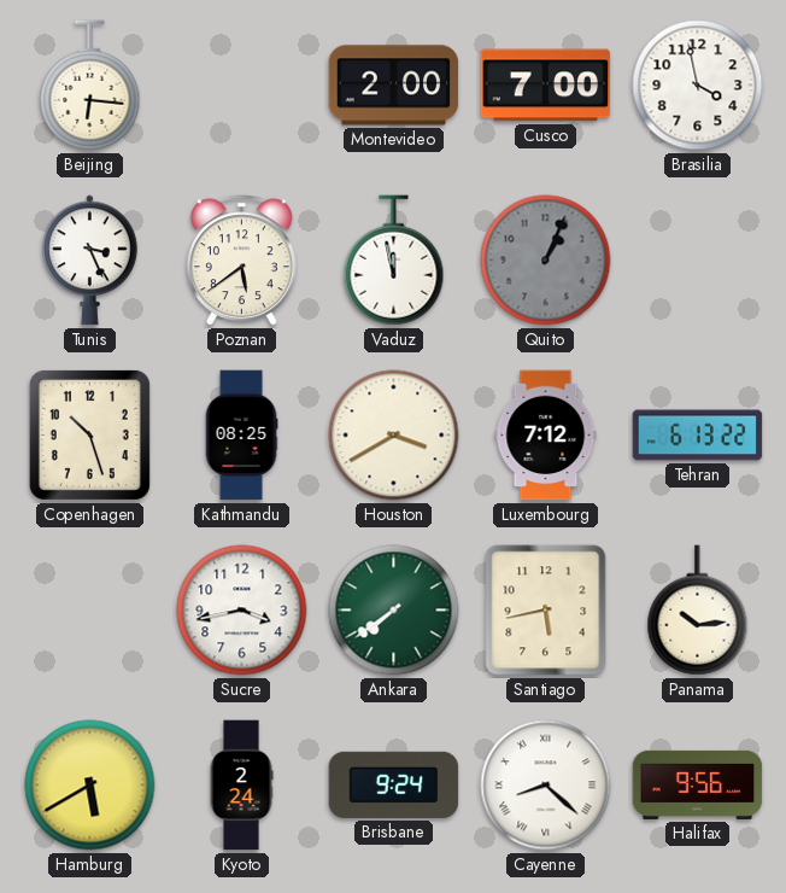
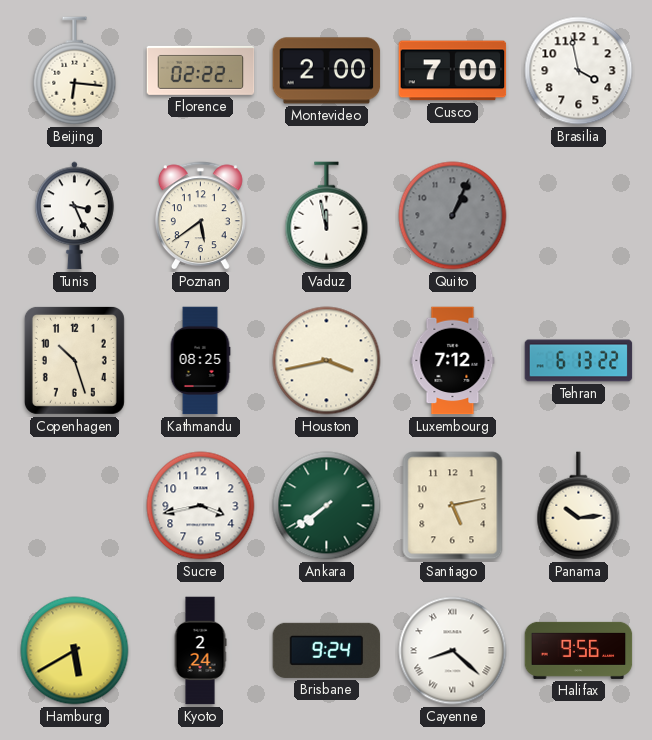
Florence: none -> 02:22
Houston: 3:40 -> 3:43
Santiago: 5:43 -> 5:13
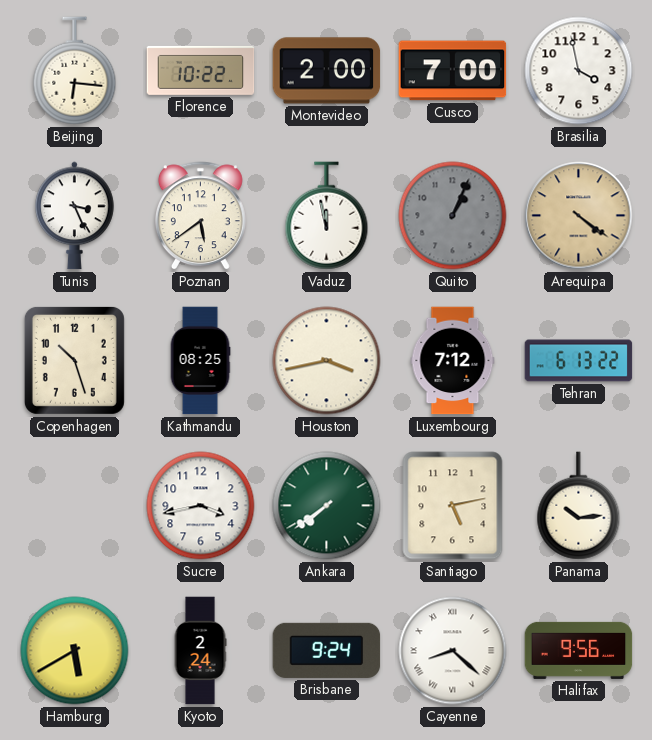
Florence: 02:22 -> 10:22
Arequipa: none -> 4:21
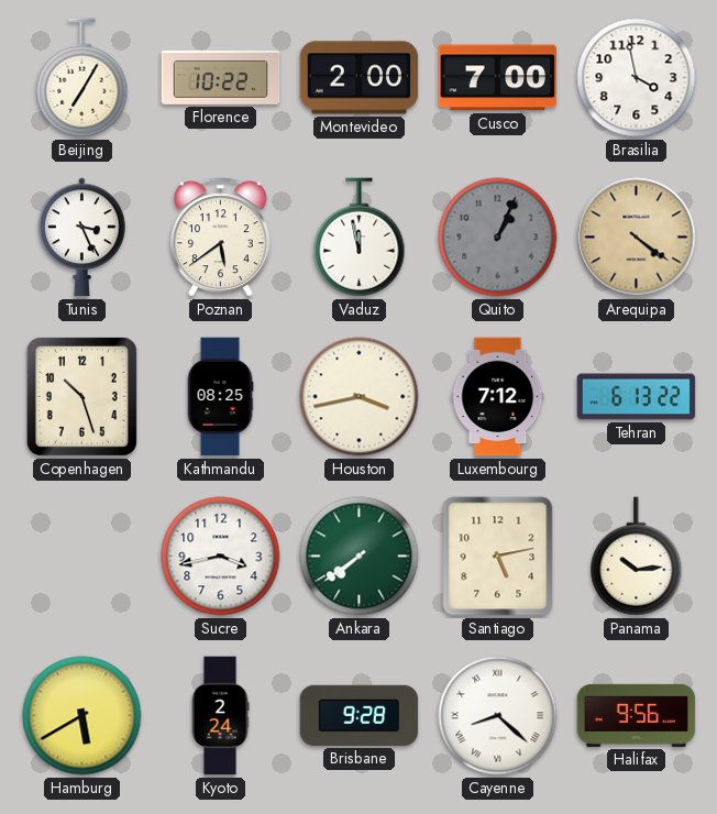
Beijing: 6:16 -> 7:05
Brisbane: 9:24 -> 9:28
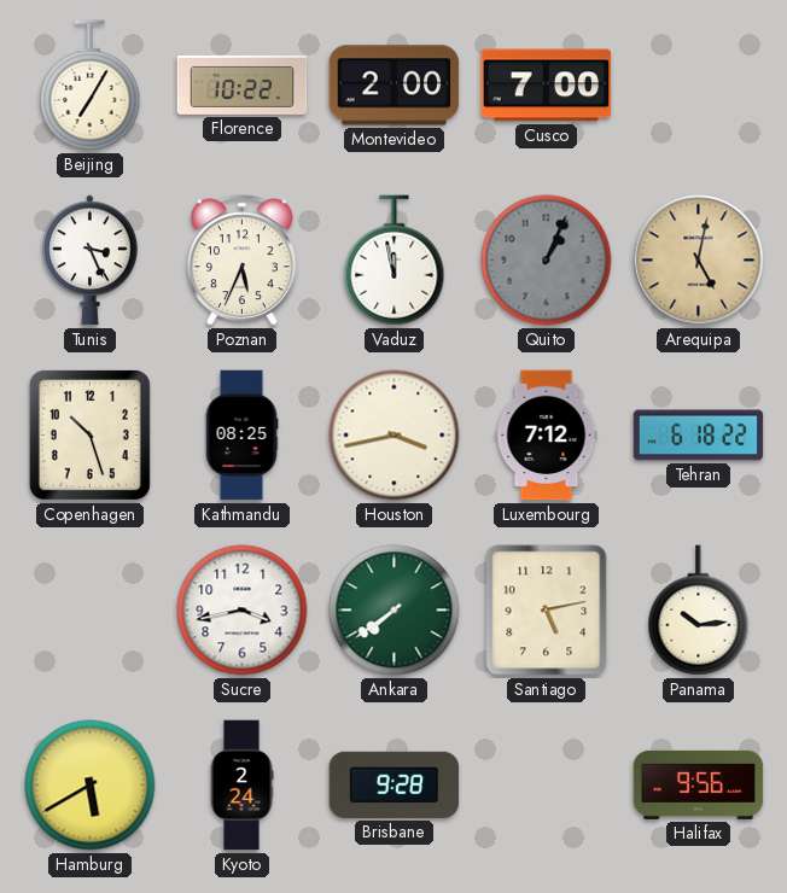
Brasilia: 3:58 -> none
Poznan: 5:39 -> 5:34
Arequipa: 4:21 -> 5:02
Tehran: 6:13 -> 6:18
Cayenne: 8:22 -> none
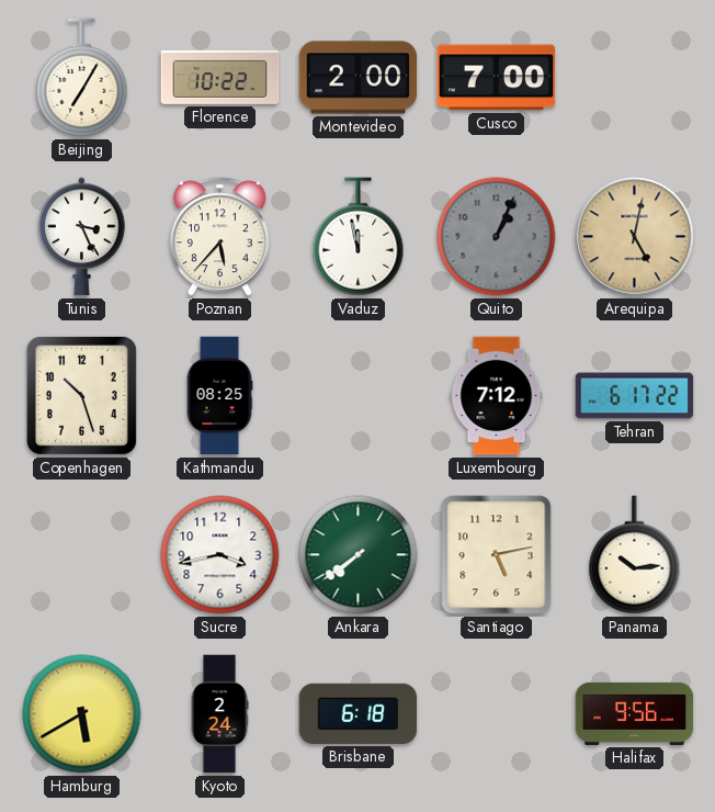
Poznan: 5:34 -> 5:37
Houston: 3:43 -> none
Tehran: 6:18 -> 6:17
Brisbane: 9:28 -> 6:18
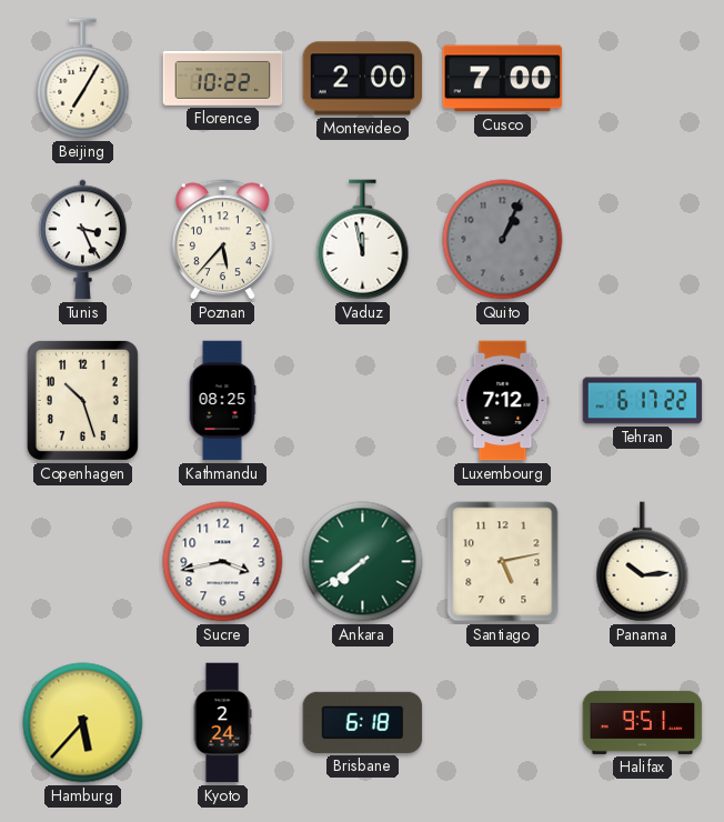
Arequipa: 5:02 -> none
Hamburg: 5:40 -> 5:37
Halifax: 9:56 -> 9:51
